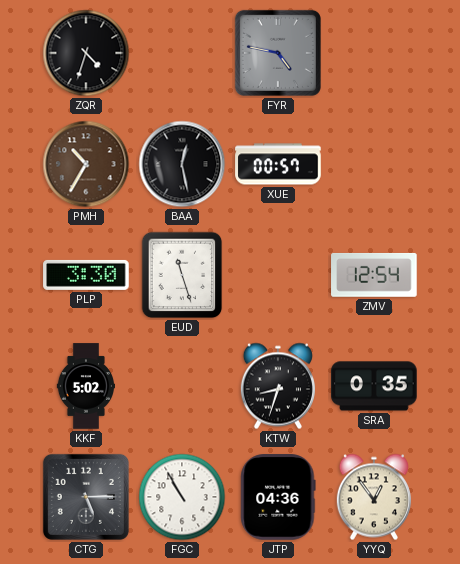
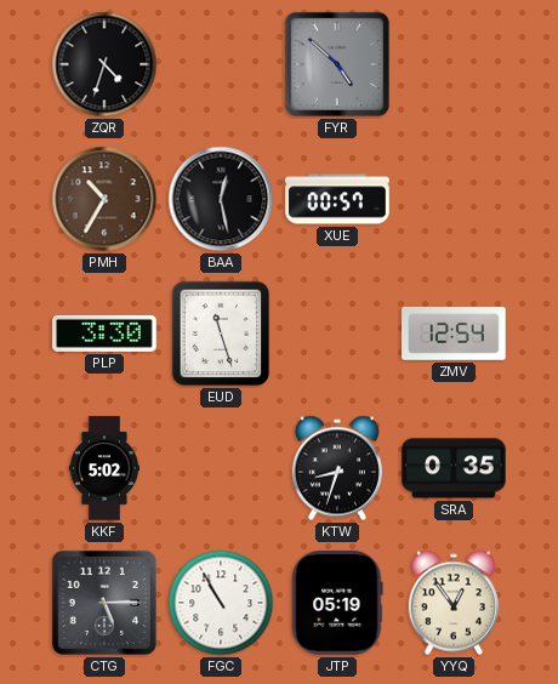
FYR: 4:47 -> 4:52
JTP: 04:36 -> 05:19
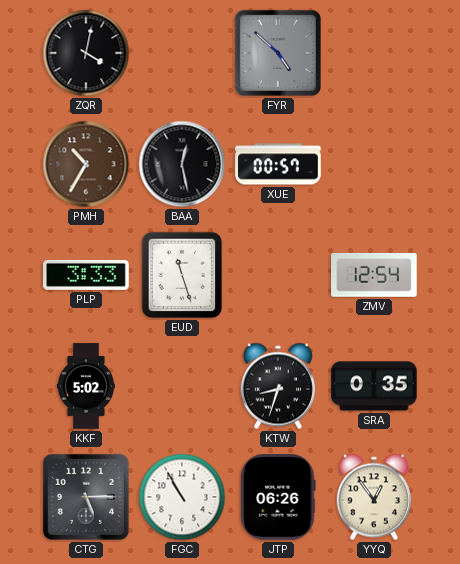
ZQR: 4:33 -> 4:02
PLP: 3:30 -> 3:33
JTP: 05:19 -> 06:26
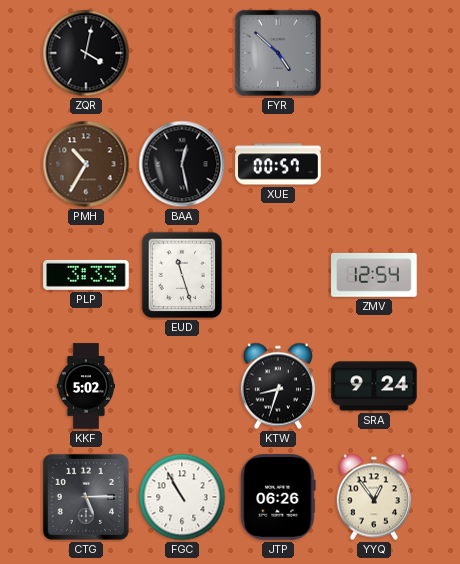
SRA: 0:35 -> 9:24
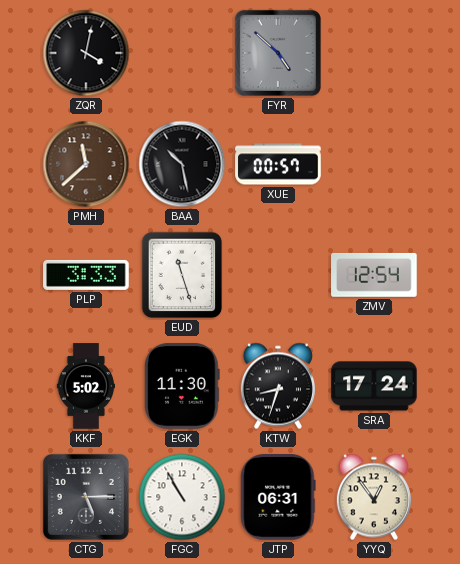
PMH: 10:35 -> 11:38
BAA: 12:28 -> 10:28
EGK: none -> 11:30
SRA: 9:24 -> 17:24
JTP: 06:26 -> 06:31
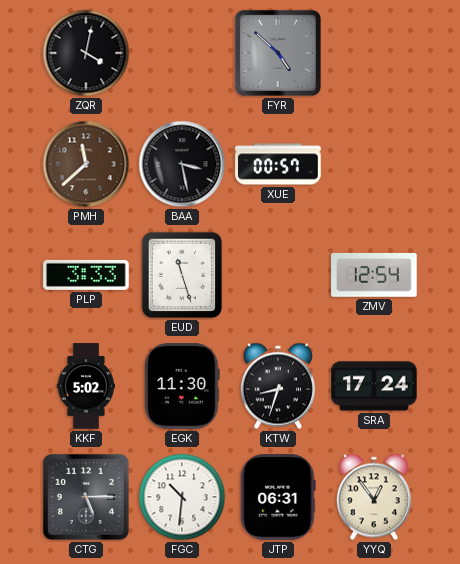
BAA: 10:28 -> 3:28
FGC: 10:55 -> 10:31
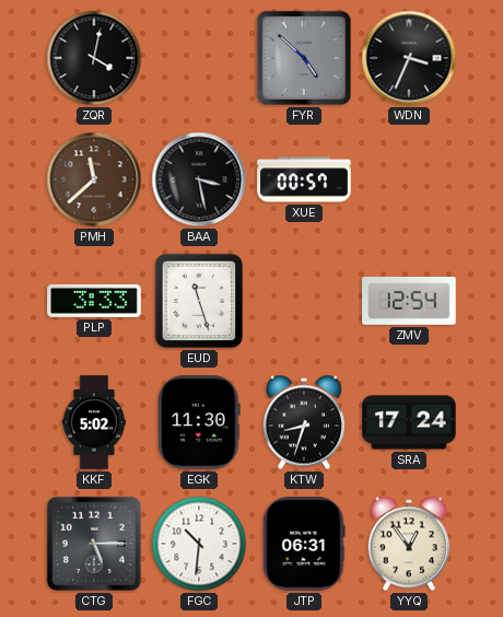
WDN: none -> 3:34
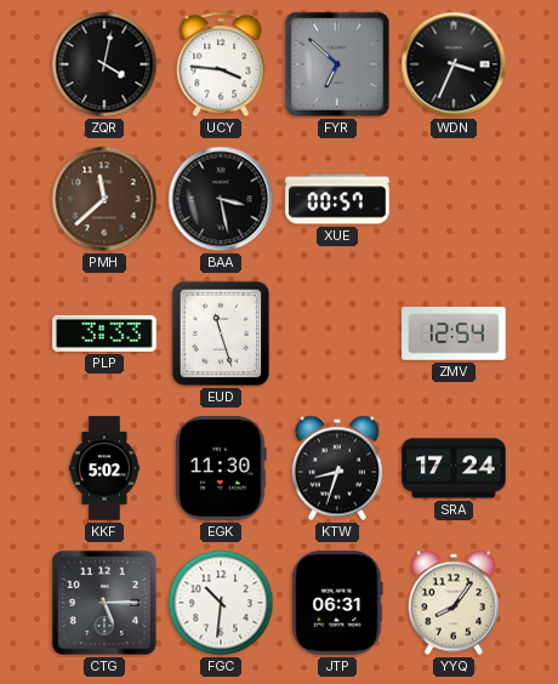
UCY: none -> 3:46
FYR: 4:52 -> 6:52
YYQ: 12:54 -> 8:06
